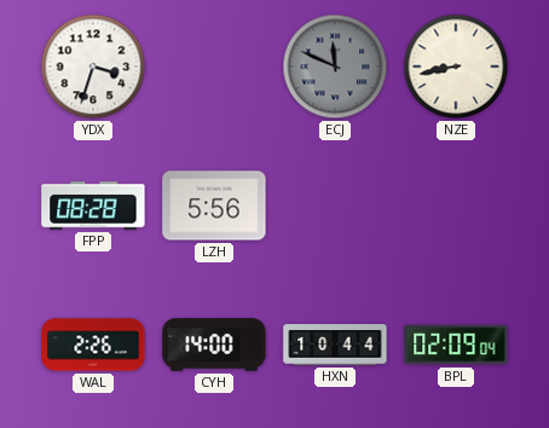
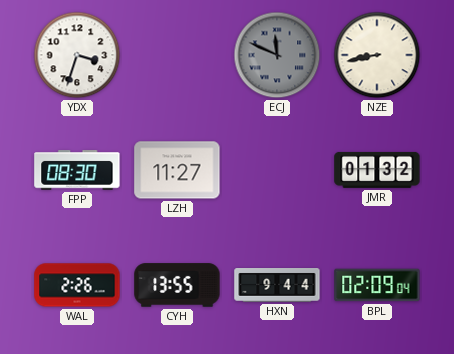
FPP: 08:28 -> 08:30
LZH: 5:56 -> 11:27
JMR: none -> 01:32
CYH: 14:00 -> 13:55
HXN: 10:44 -> 9:44
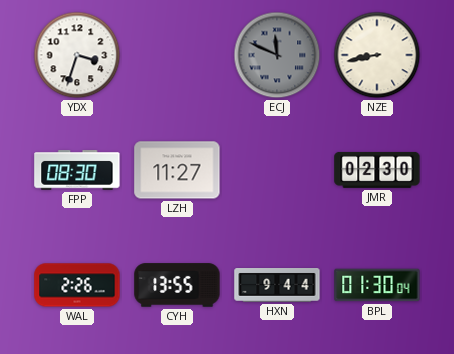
JMR: 01:32 -> 02:30
BPL: 02:09 -> 01:30
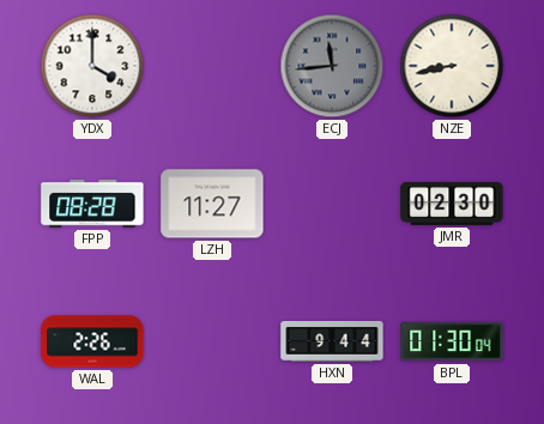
YDX: 3:33 -> 4:00
ECJ: 11:49 -> 11:44
FPP: 08:30 -> 08:28
CYH: 13:55 -> none
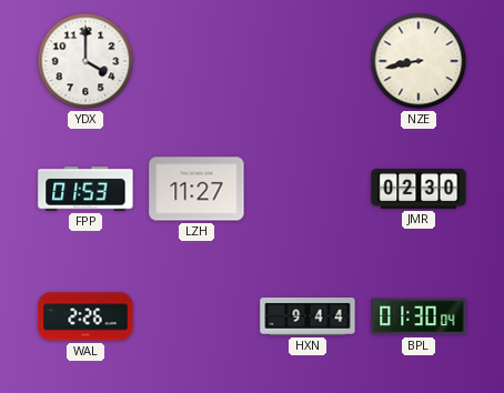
ECJ: 11:44 -> none
FPP: 08:28 -> 01:53
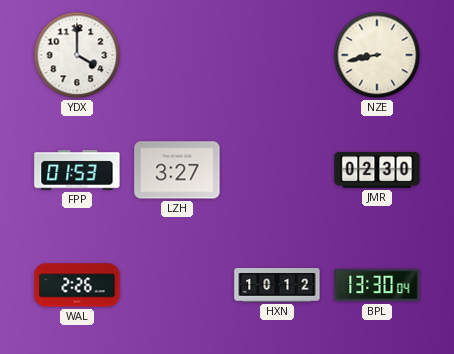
LZH: 11:27 -> 3:27
HXN: 9:44 -> 10:12
BPL: 01:30 -> 13:30
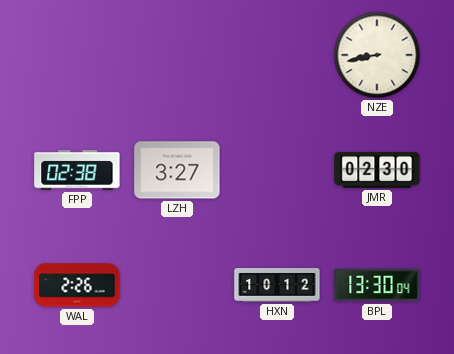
YDX: 4:00 -> none
FPP: 01:53 -> 02:38
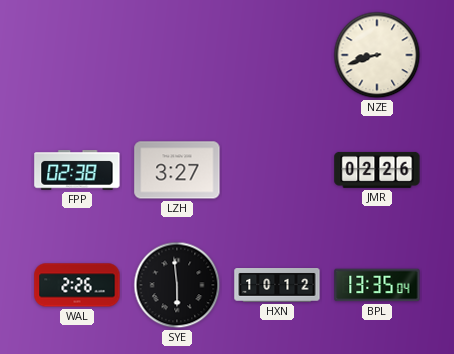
NZE: 8:43 -> 8:42
JMR: 02:30 -> 02:26
SYE: none -> 5:59
BPL: 13:30 -> 13:35
